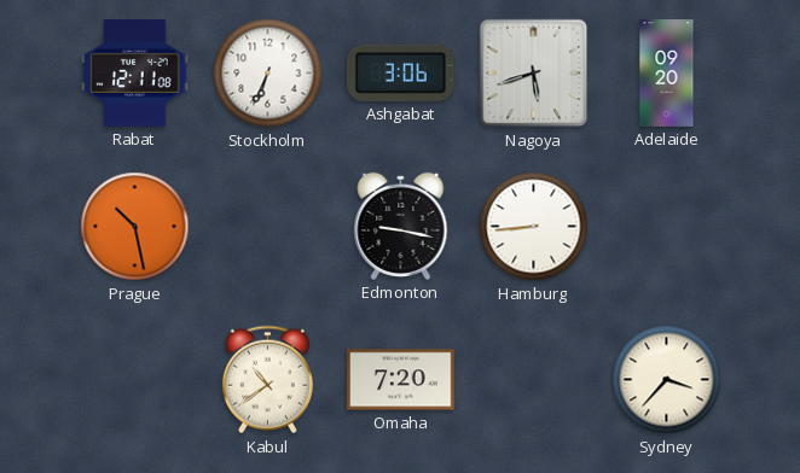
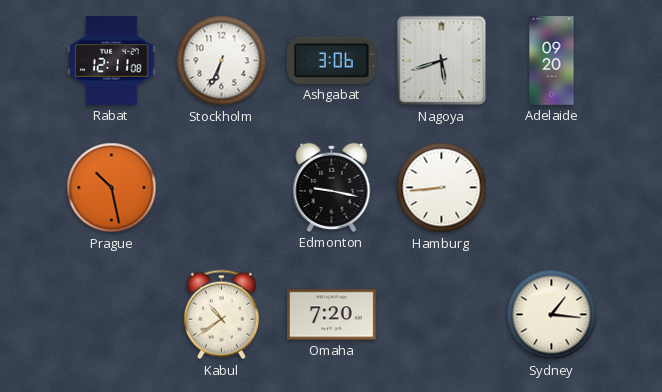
Sydney: 3:37 -> 1:16
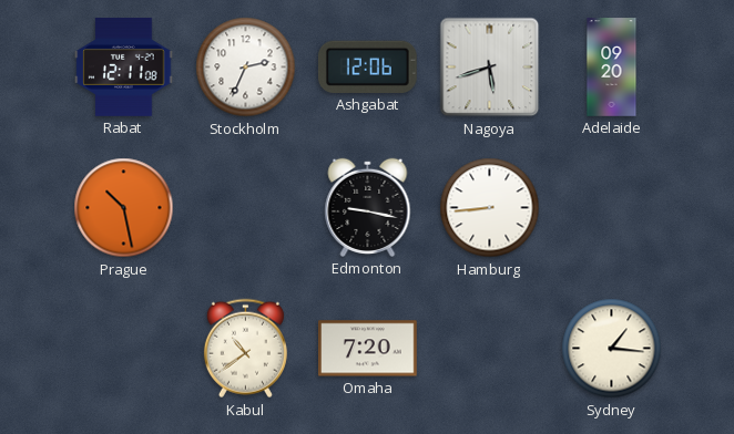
Stockholm: 6:34 -> 2:34
Ashgabat: 3:06 -> 12:06
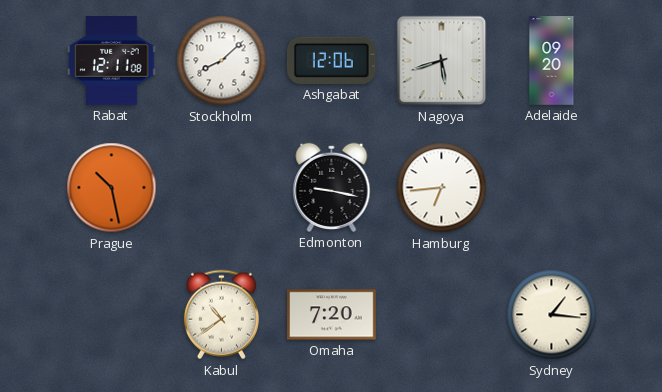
Stockholm: 2:34 -> 8:08
Hamburg: 8:44 -> 6:44
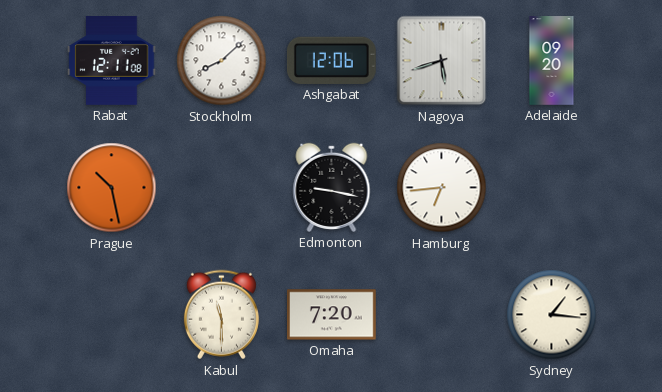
Kabul: 10:39 -> 11:30
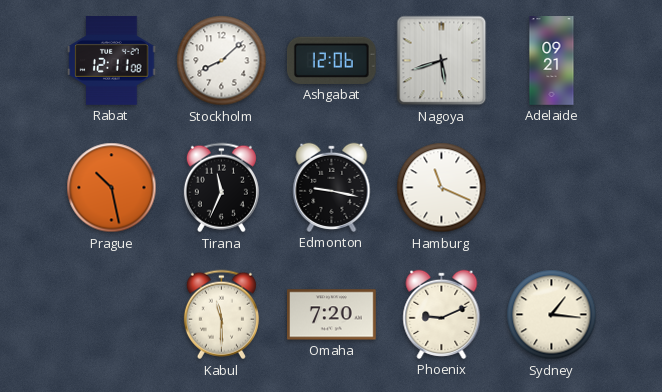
Adelaide: 09:20 -> 09:21
Tirana: none -> 11:34
Hamburg: 6:44 -> 11:19
Phoenix: none -> 9:11
